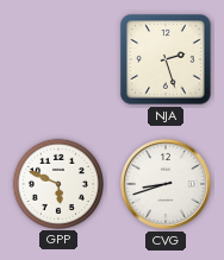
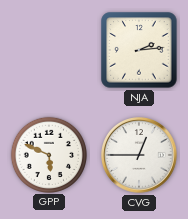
NJA: 2:27 -> 2:14
CVG: 8:42 -> 12:45
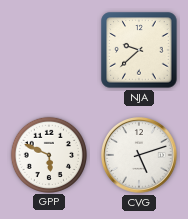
NJA: 2:14 -> 9:38
CVG: 12:45 -> 5:12
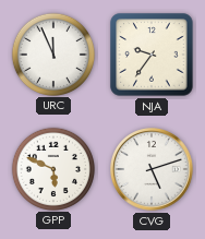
URC: none -> 11:56
NJA: 9:38 -> 9:36
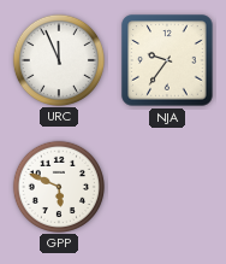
CVG: 5:12 -> none
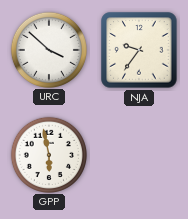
URC: 11:56 -> 3:52
GPP: 5:49 -> 5:58
